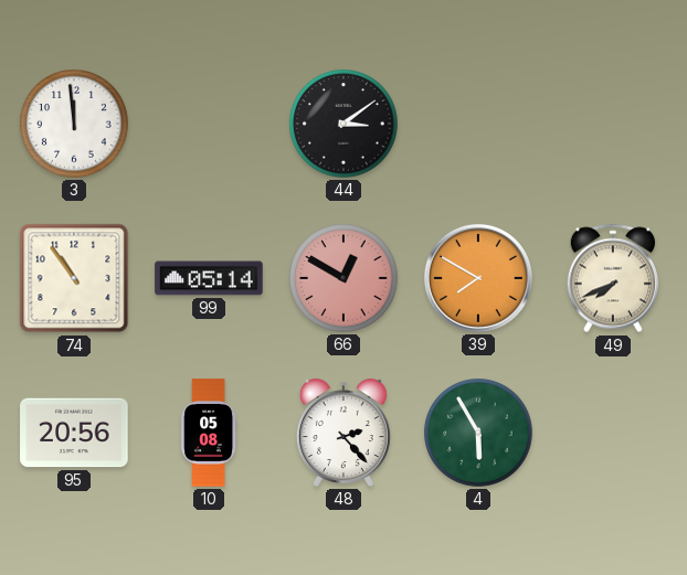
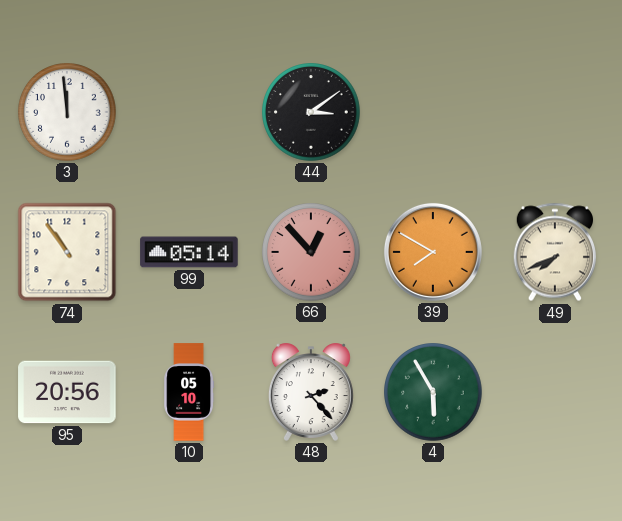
66: 12:50 -> 12:53
10: 05:08 -> 05:10
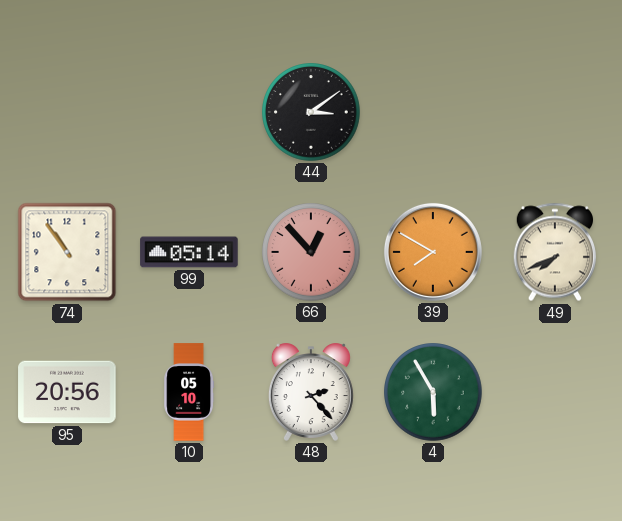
3: 11:59 -> none
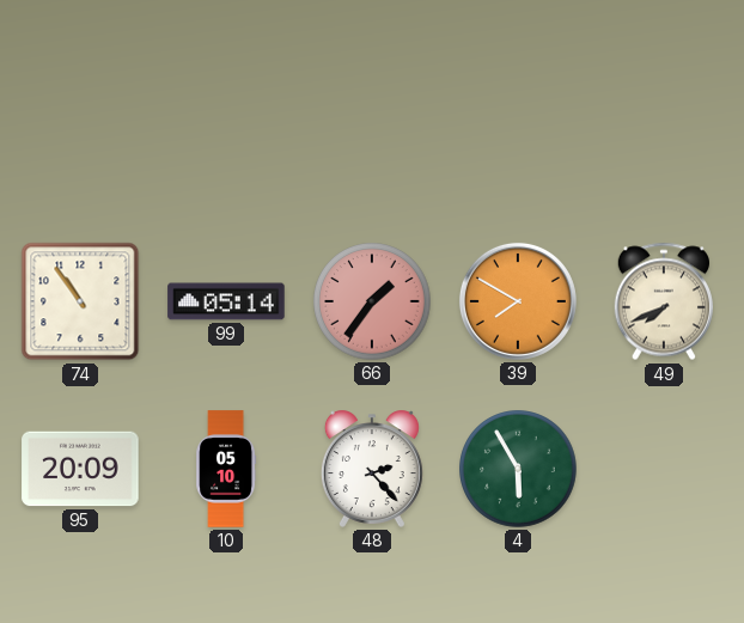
44: 3:09 -> none
66: 12:53 -> 1:36
95: 20:56 -> 20:09
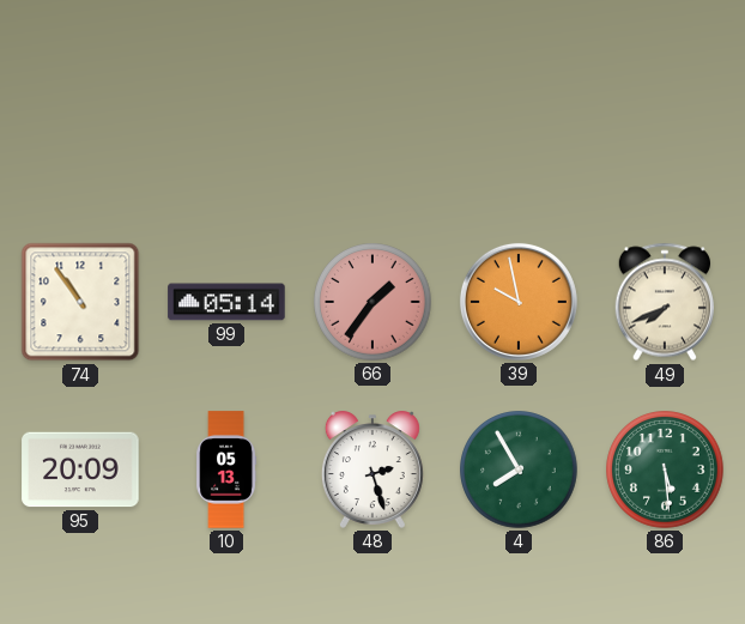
39: 7:50 -> 9:58
10: 05:10 -> 05:13
48: 2:23 -> 2:27
4: 5:55 -> 7:55
86: none -> 5:29
